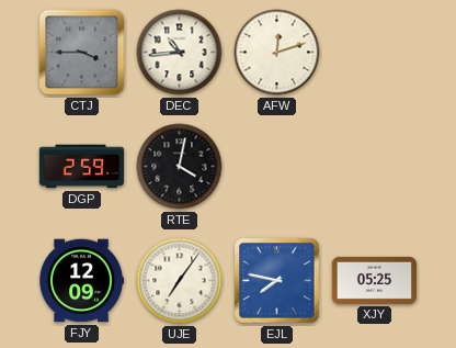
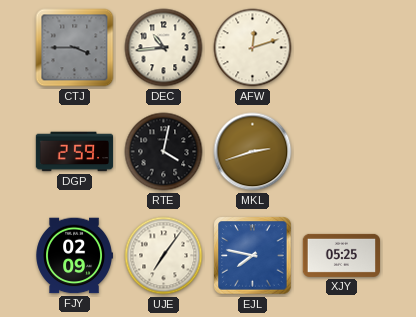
MKL: none -> 2:42
FJY: 12:09 -> 02:09
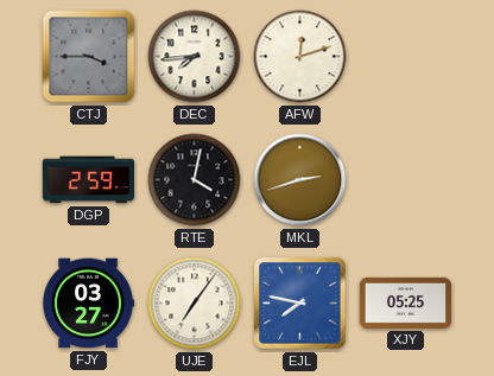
DEC: 10:44 -> 7:44
FJY: 02:09 -> 03:27
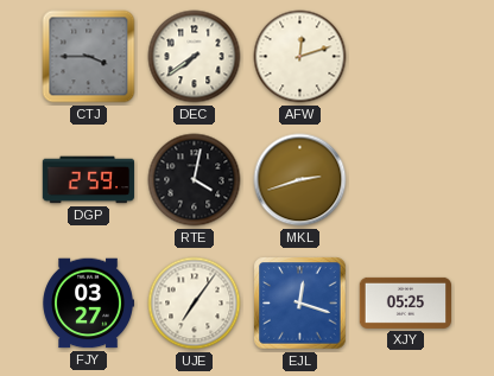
DEC: 7:44 -> 7:39
EJL: 7:47 -> 12:18
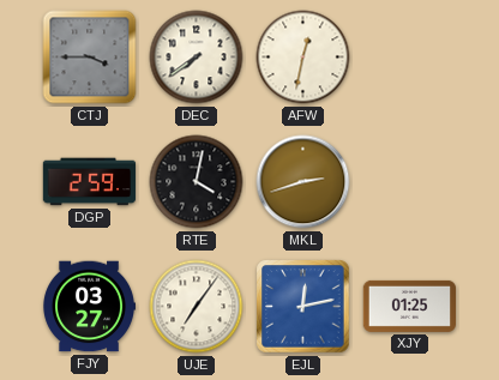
AFW: 12:12 -> 12:32
EJL: 12:18 -> 12:13
XJY: 05:25 -> 01:25
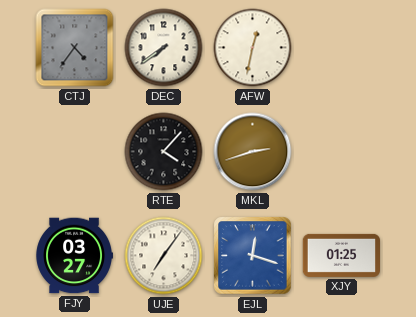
CTJ: 3:45 -> 4:36
DGP: 2:59 -> none
RTE: 4:02 -> 4:07
EJL: 12:13 -> 12:18
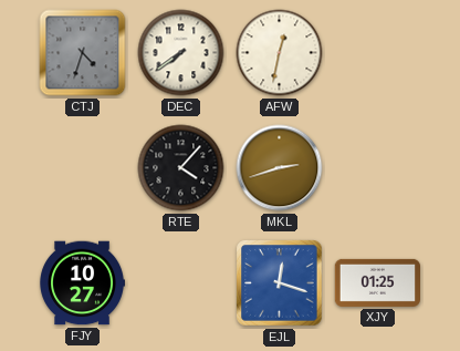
CTJ: 4:36 -> 4:33
FJY: 03:27 -> 10:27
UJE: 7:06 -> none
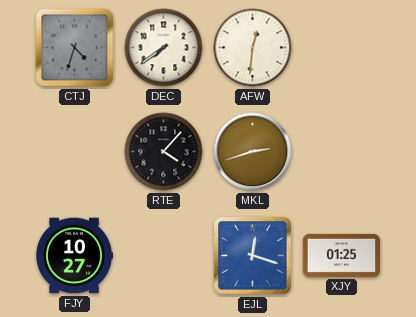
AFW: 12:32 -> 12:31
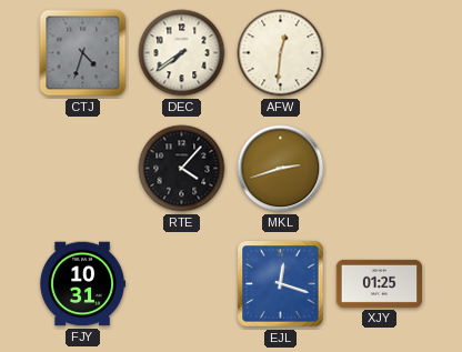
FJY: 10:27 -> 10:31
